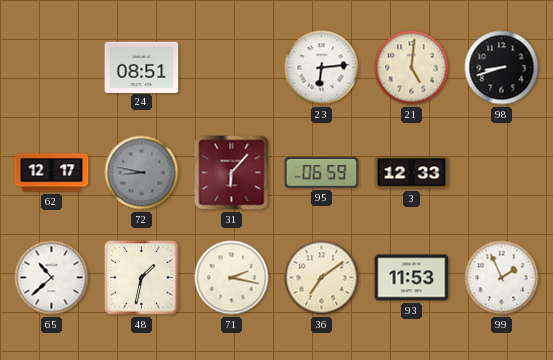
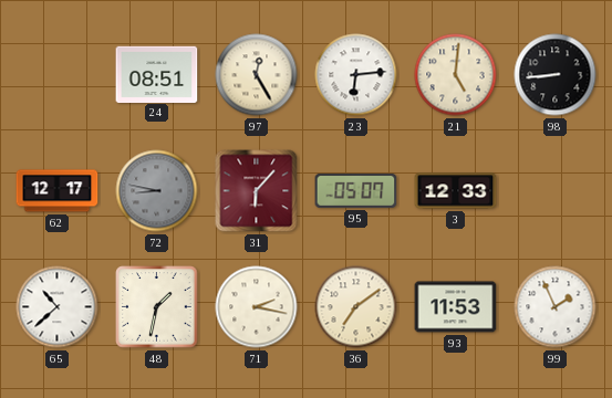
97: none -> 12:25
98: 8:42 -> 8:44
95: 06:59 -> 05:07
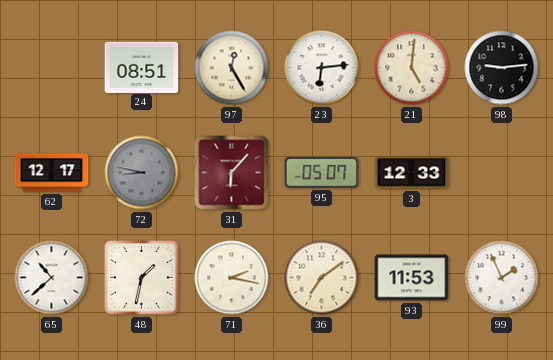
98: 8:44 -> 9:14
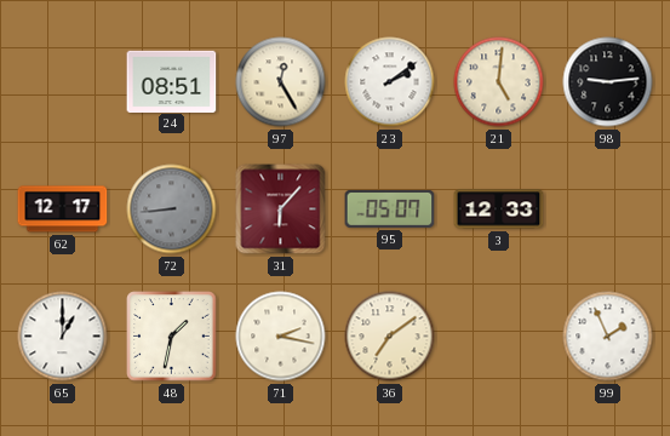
23: 6:14 -> 2:09
72: 8:47 -> 8:44
65: 10:38 -> 1:00
93: 11:53 -> none
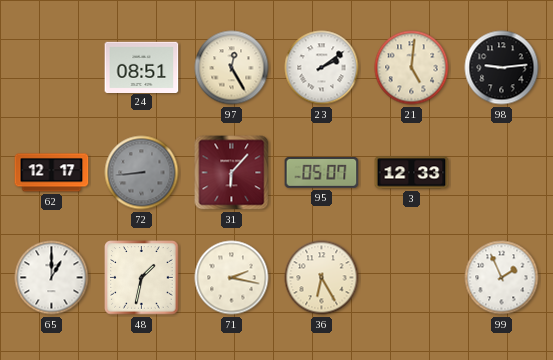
36: 7:09 -> 6:25
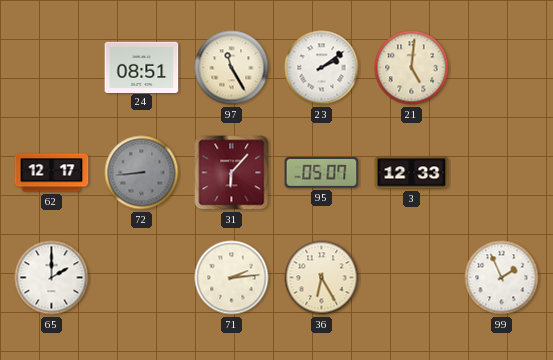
97: 12:25 -> 11:25
98: 9:14 -> none
65: 1:00 -> 2:00
48: 1:32 -> none
71: 2:17 -> 2:14
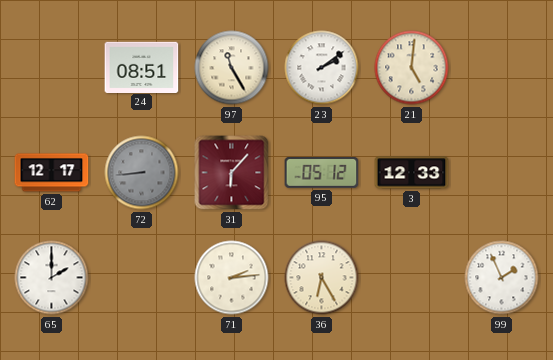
95: 05:07 -> 05:12
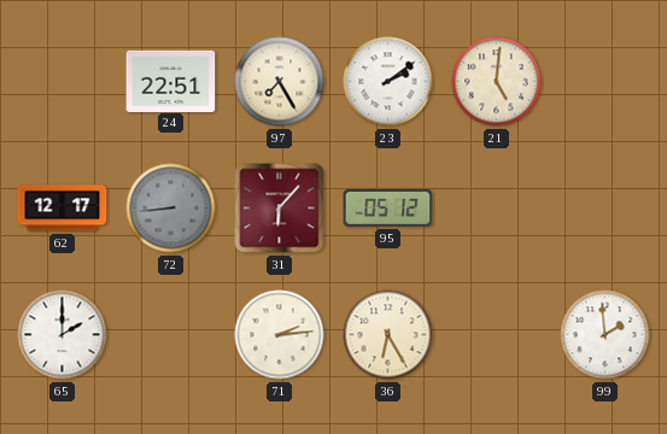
24: 08:51 -> 22:51
97: 11:25 -> 7:25
3: 12:33 -> none
99: 1:56 -> 1:59
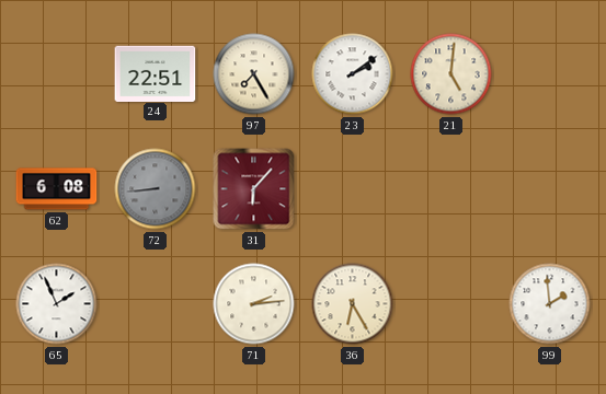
62: 12:17 -> 6:08
95: 05:12 -> none
65: 2:00 -> 1:56
